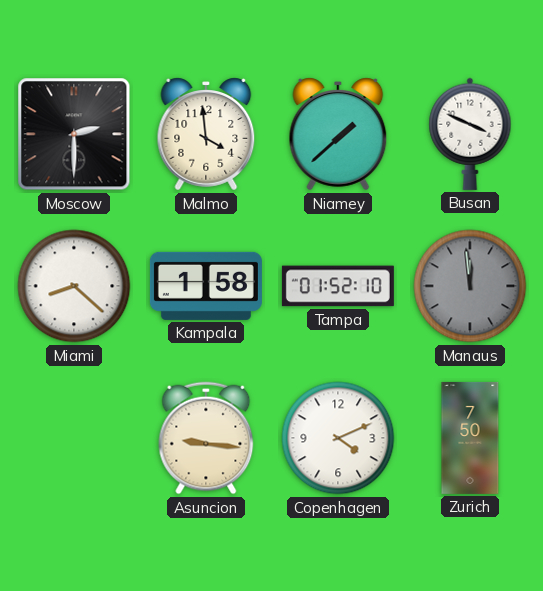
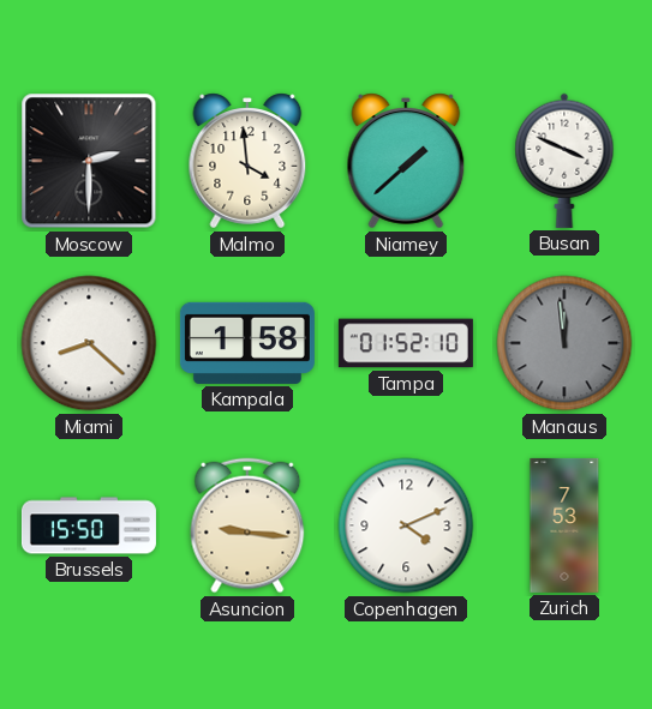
Brussels: none -> 15:50
Zurich: 7:50 -> 7:53
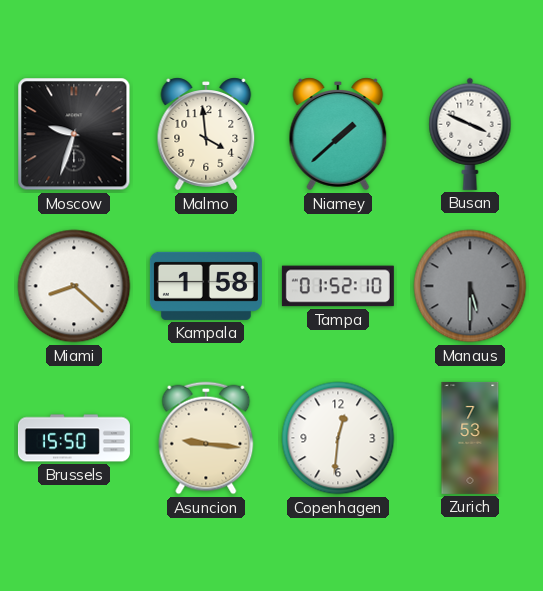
Moscow: 2:30 -> 9:33
Manaus: 11:59 -> 5:30
Copenhagen: 4:11 -> 12:31
